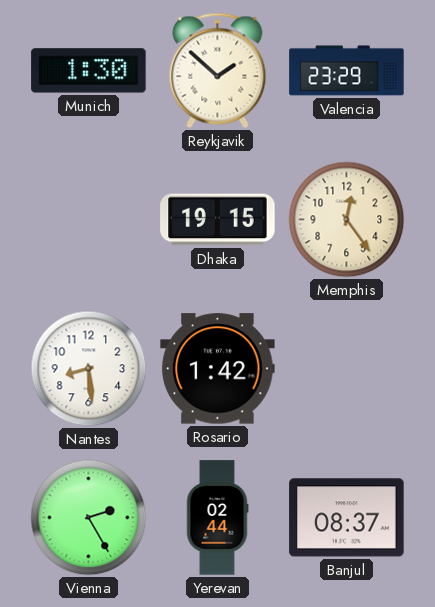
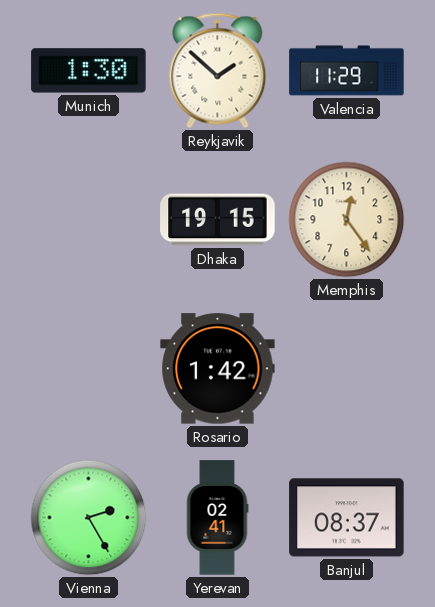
Valencia: 23:29 -> 11:29
Nantes: 8:29 -> none
Yerevan: 02:44 -> 02:41
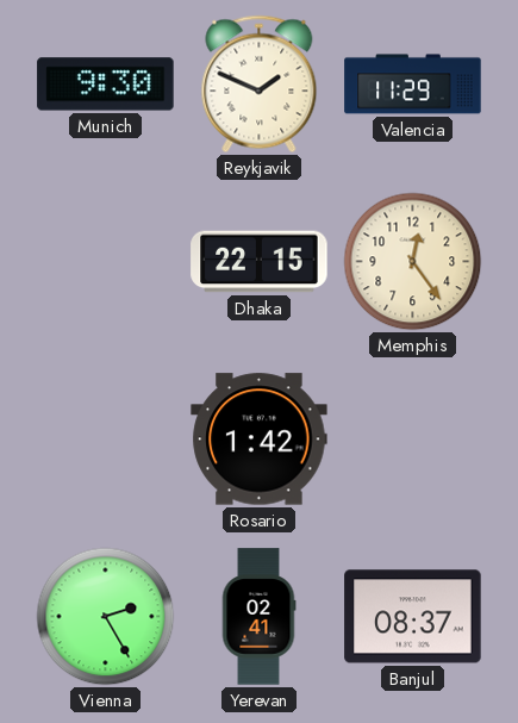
Munich: 1:30 -> 9:30
Reykjavik: 1:52 -> 1:49
Dhaka: 19:15 -> 22:15
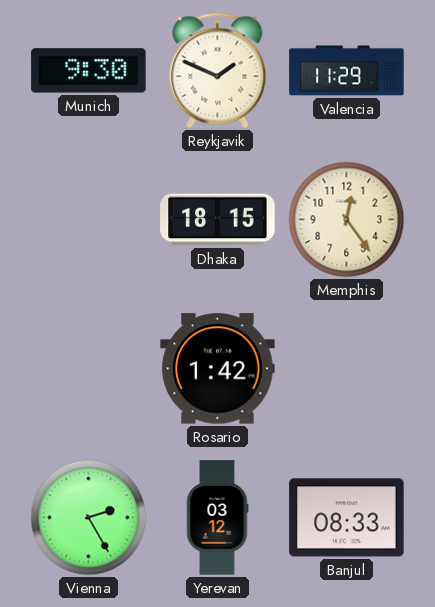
Dhaka: 22:15 -> 18:15
Yerevan: 02:41 -> 03:12
Banjul: 08:37 -> 08:33
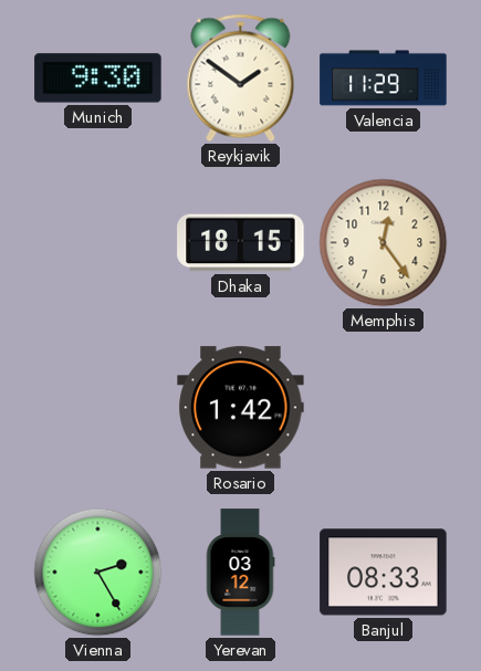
Reykjavik: 1:49 -> 1:51
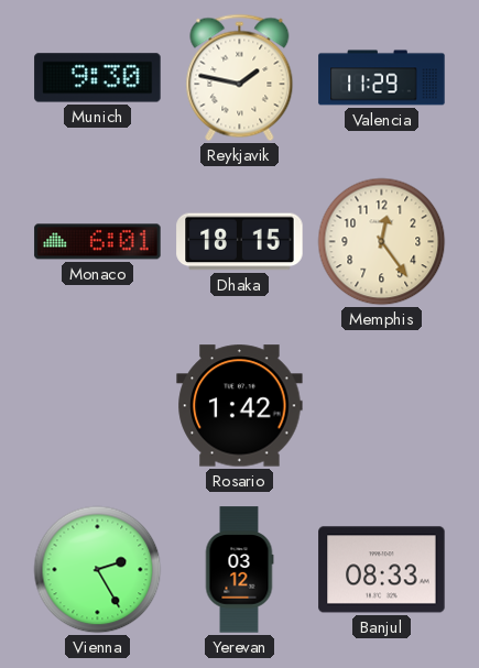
Reykjavik: 1:51 -> 1:47
Monaco: none -> 6:01
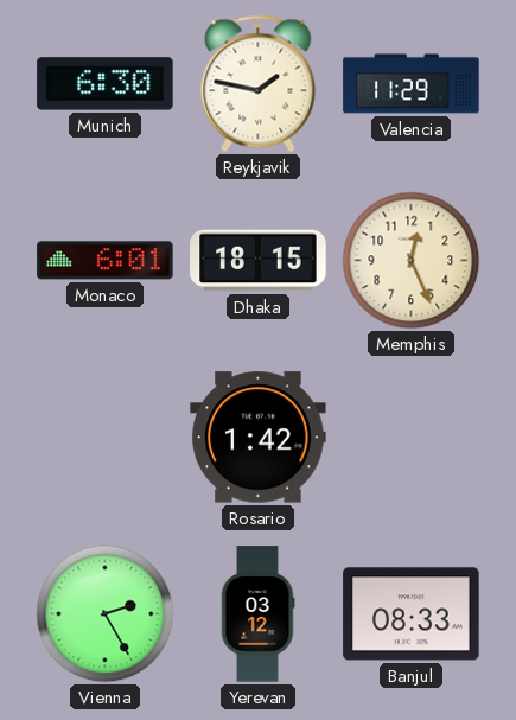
Munich: 9:30 -> 6:30
Memphis: 12:24 -> 12:26
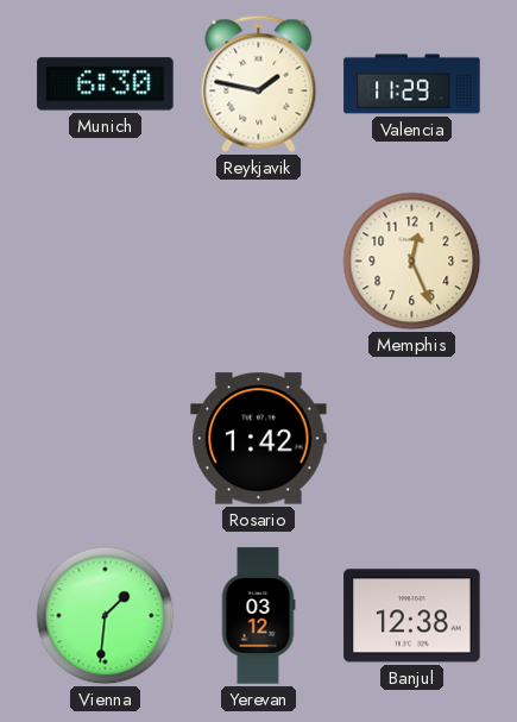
Monaco: 6:01 -> none
Dhaka: 18:15 -> none
Vienna: 2:25 -> 1:31
Banjul: 08:33 -> 12:38
